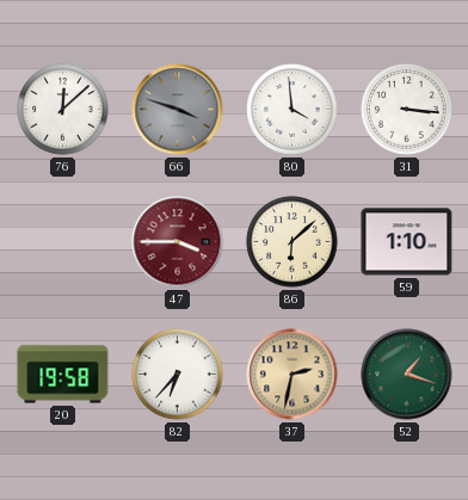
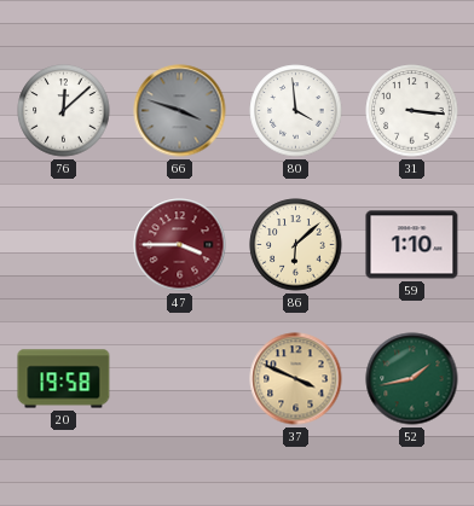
82: 6:37 -> none
37: 2:32 -> 3:49
52: 1:18 -> 1:43
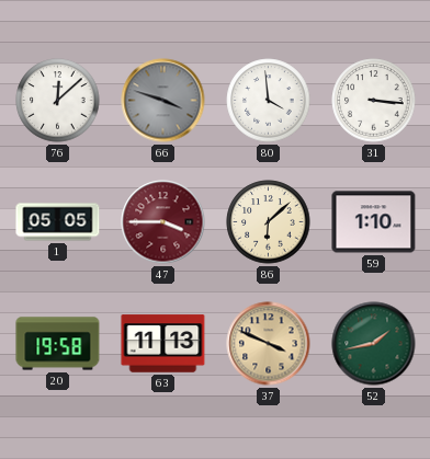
1: none -> 05:05
63: none -> 11:13
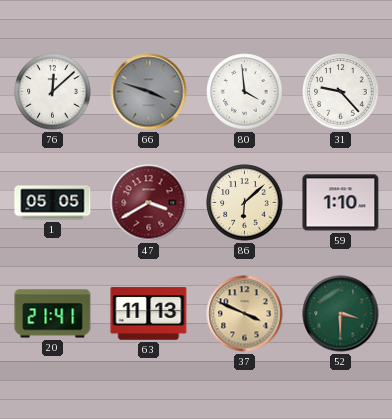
31: 3:16 -> 9:23
47: 3:45 -> 3:40
20: 19:58 -> 21:41
52: 1:43 -> 3:30
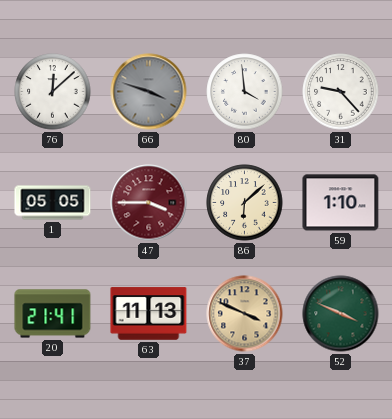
47: 3:40 -> 3:45
52: 3:30 -> 3:49
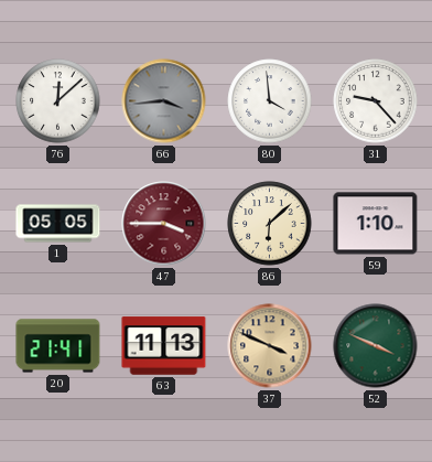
66: 3:48 -> 3:44
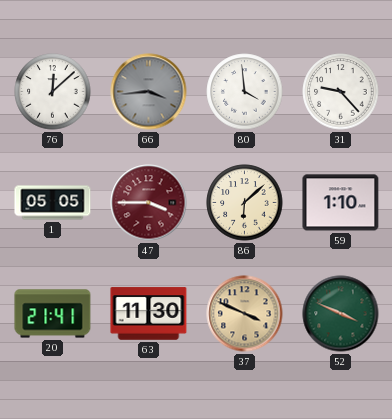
63: 11:13 -> 11:30
